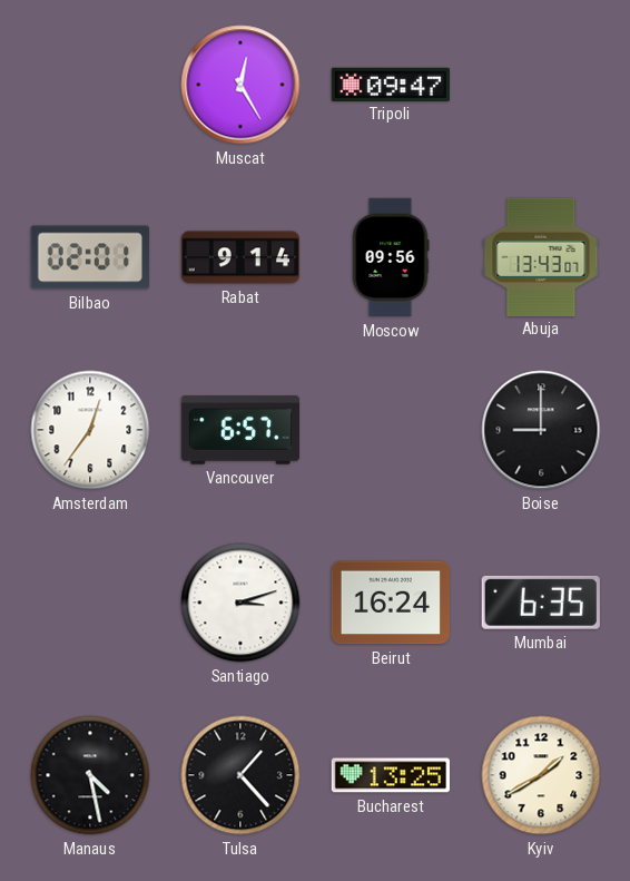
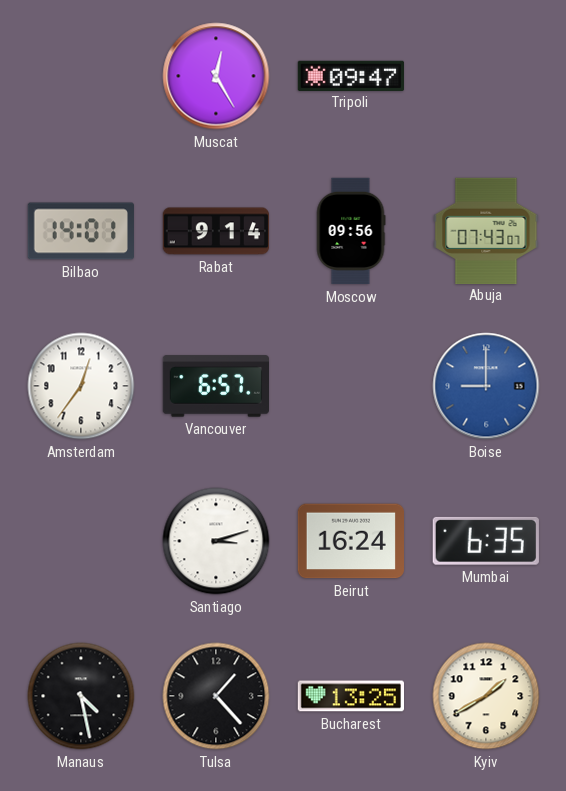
Bilbao: 02:01 -> 14:01
Abuja: 13:43 -> 07:43
Boise dial: black -> blue
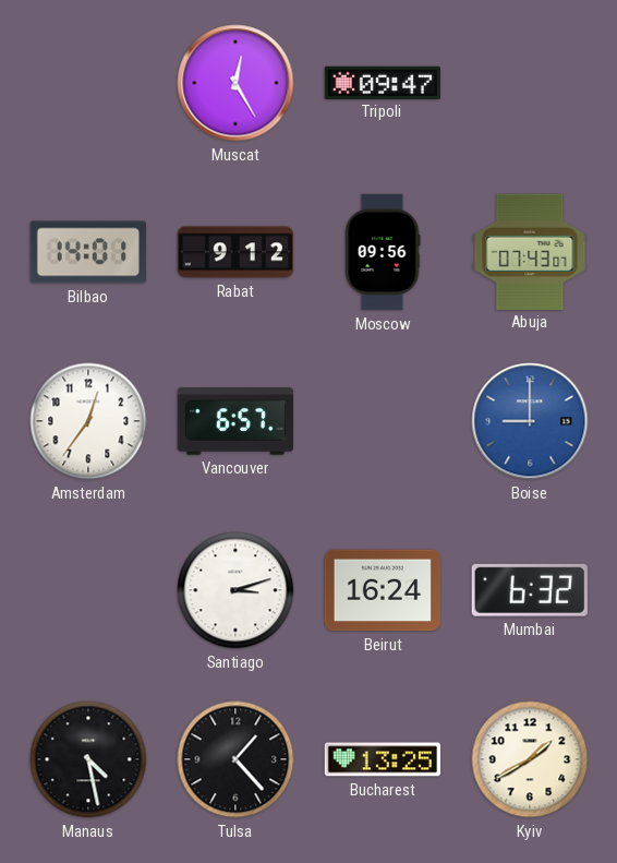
Rabat: 9:14 -> 9:12
Mumbai: 6:35 -> 6:32
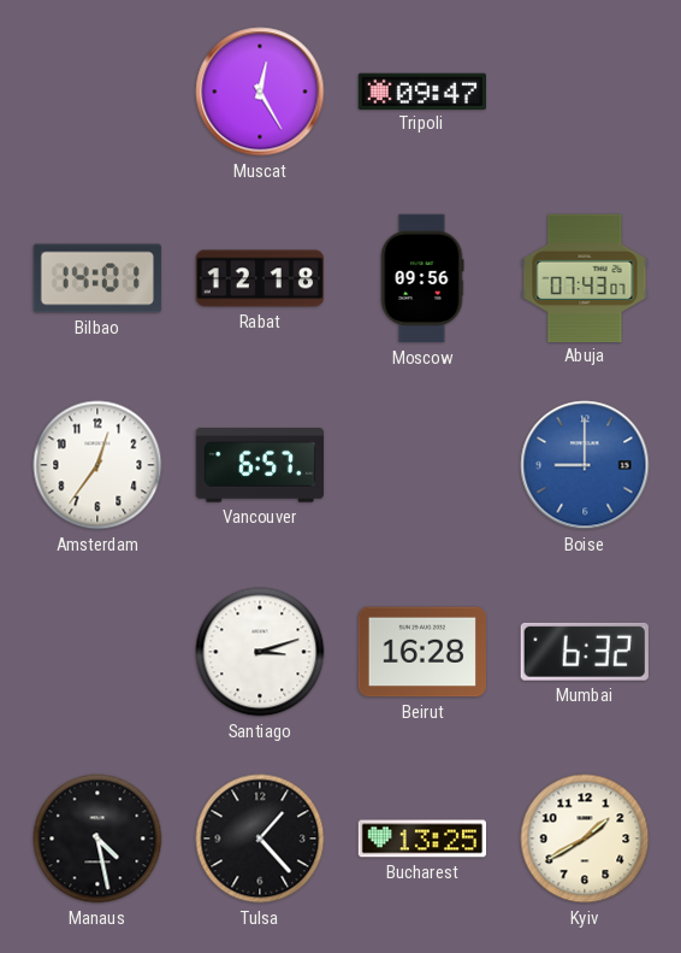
Rabat: 9:12 -> 12:18
Beirut: 16:24 -> 16:28
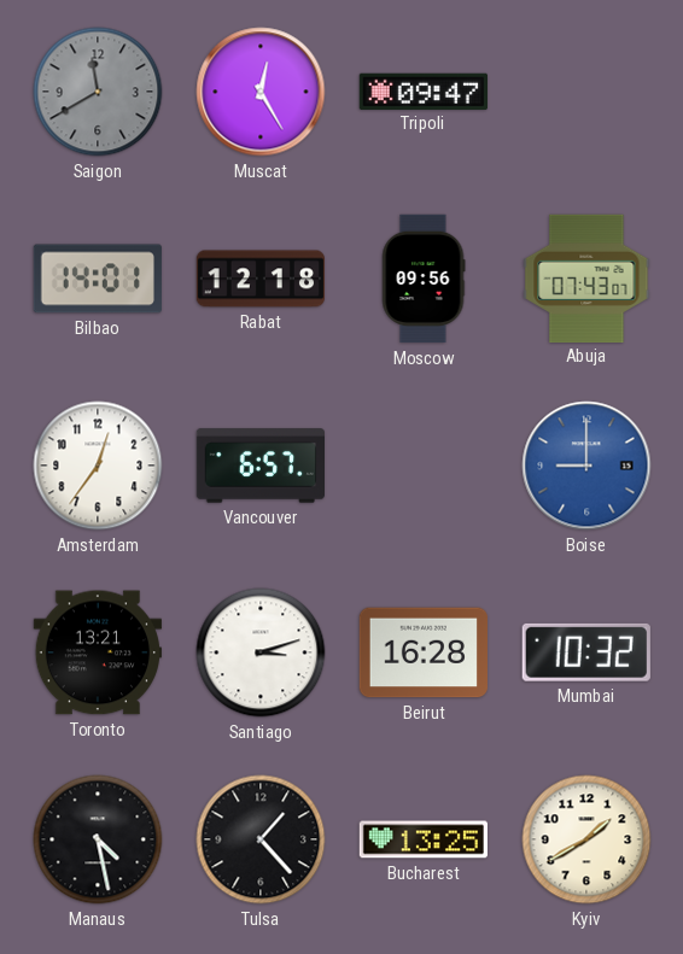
Saigon: none -> 11:40
Toronto: none -> 13:21
Mumbai: 6:32 -> 10:32
